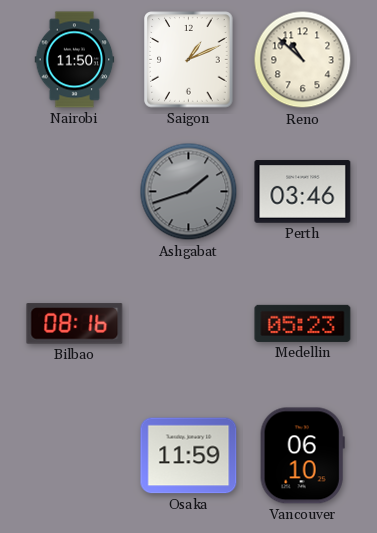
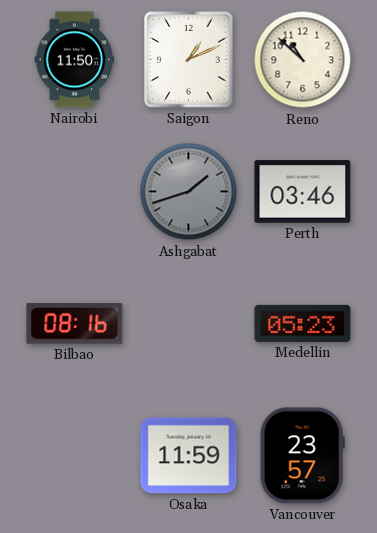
Vancouver: 06:10 -> 23:57
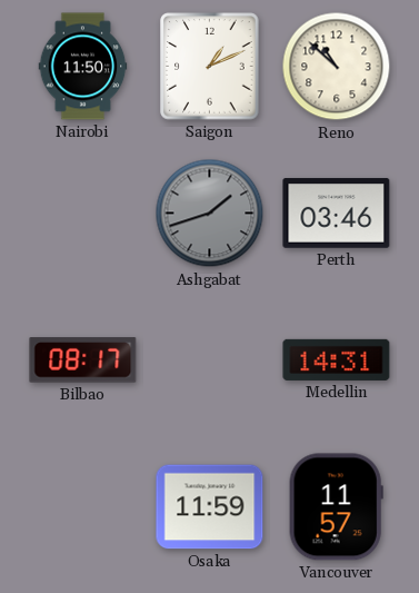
Bilbao: 08:16 -> 08:17
Medellin: 05:23 -> 14:31
Vancouver: 23:57 -> 11:57
